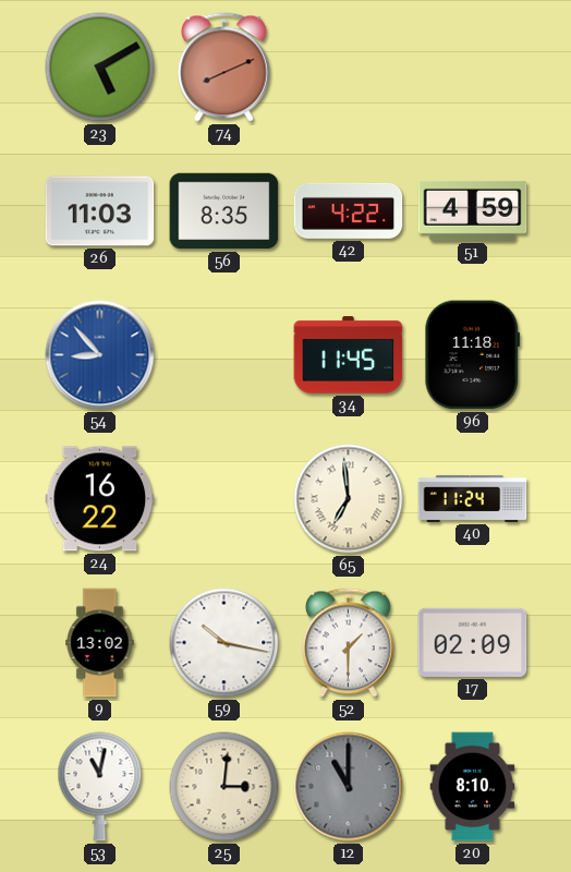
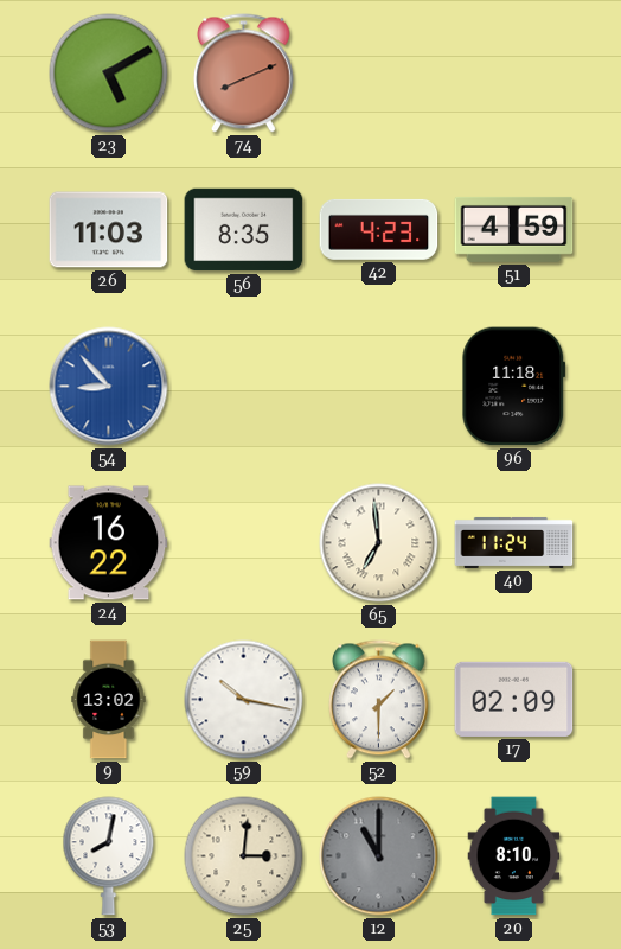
42: 4:22 -> 4:23
34: 11:45 -> none
53: 11:02 -> 8:02
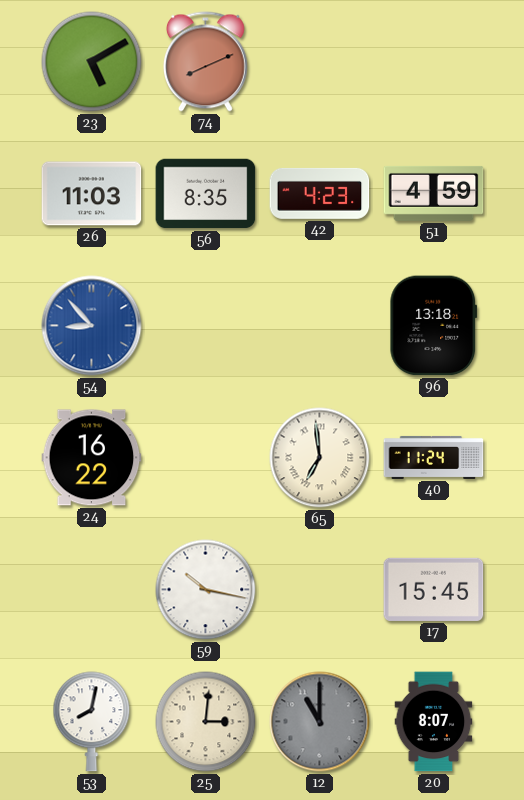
96: 11:18 -> 13:18
9: 13:02 -> none
52: 1:30 -> none
17: 02:09 -> 15:45
20: 8:10 -> 8:07
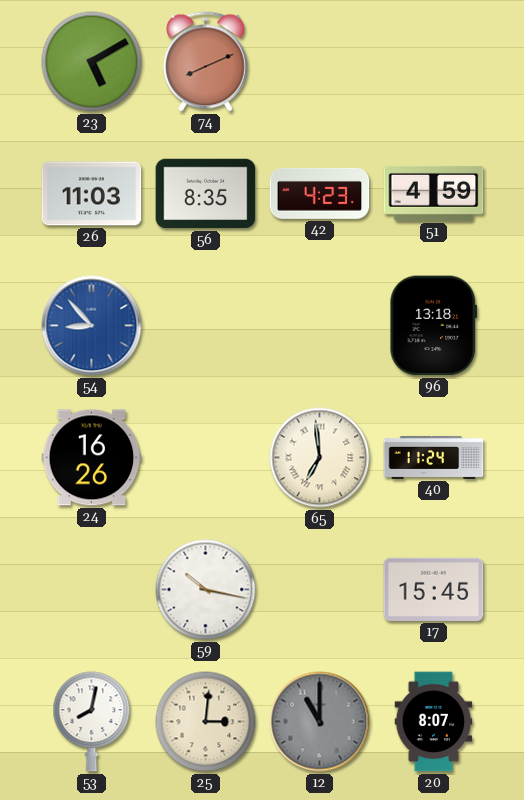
24: 16:22 -> 16:26
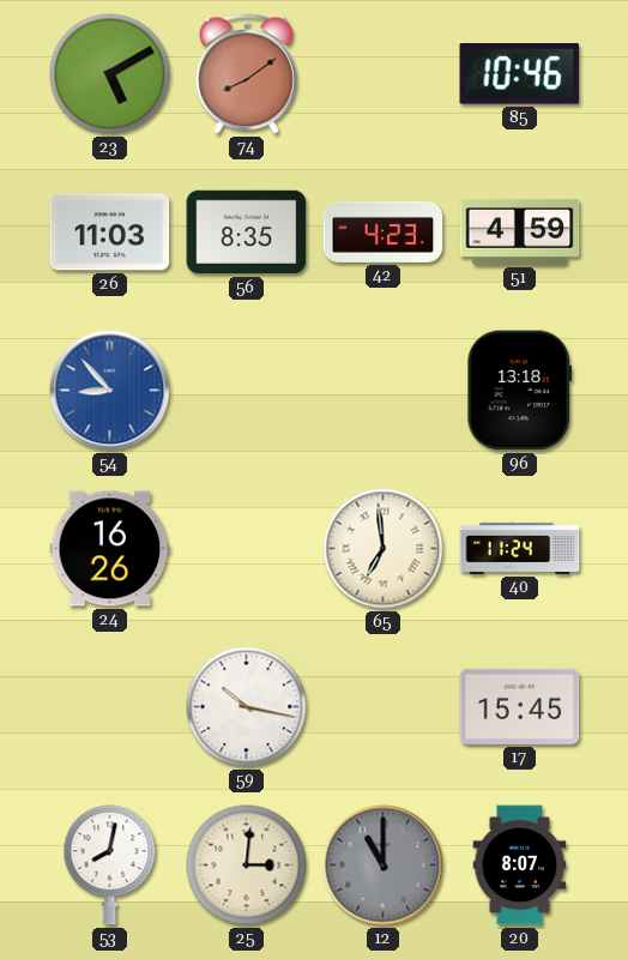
74: 8:11 -> 8:09
85: none -> 10:46
